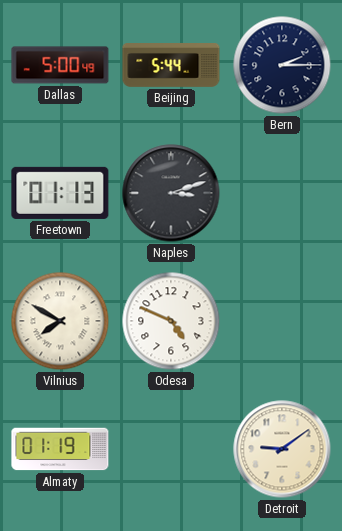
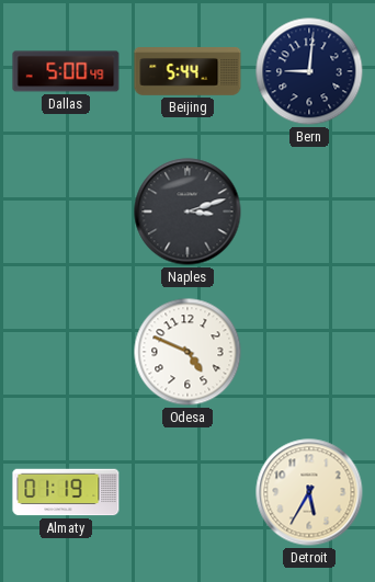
Bern: 2:15 -> 9:01
Freetown: 01:13 -> none
Vilnius: 7:50 -> none
Detroit: 9:09 -> 5:35
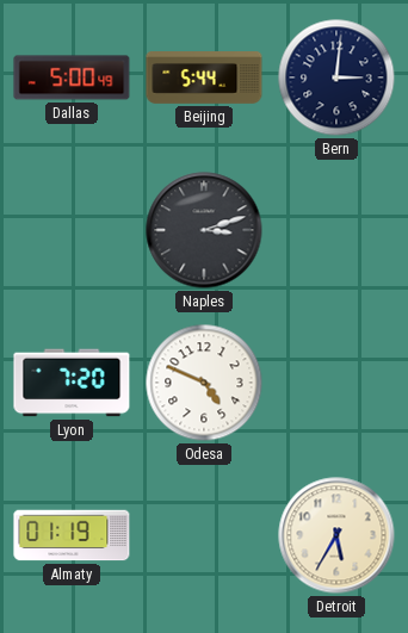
Bern: 9:01 -> 3:01
Lyon: none -> 7:20
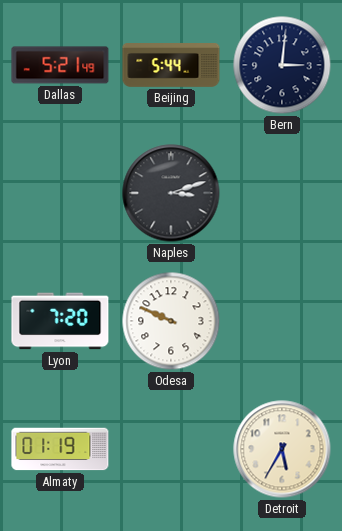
Dallas: 5:00 -> 5:21
Odesa: 4:49 -> 9:49
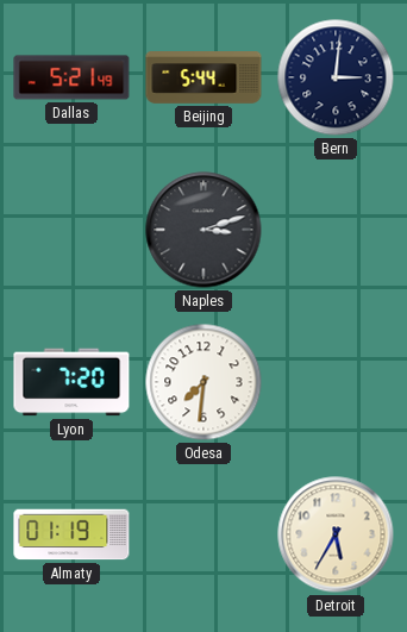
Odesa: 9:49 -> 7:31
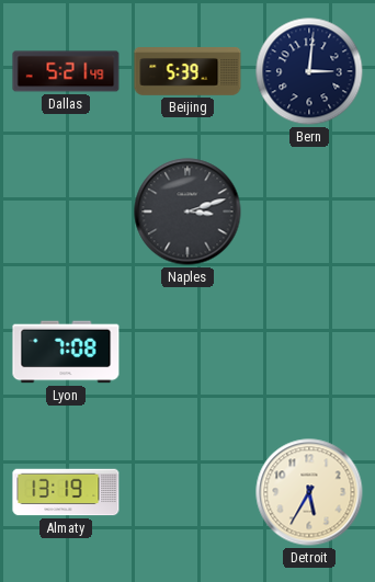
Beijing: 5:44 -> 5:39
Lyon: 7:20 -> 7:08
Odesa: 7:31 -> none
Almaty: 01:19 -> 13:19
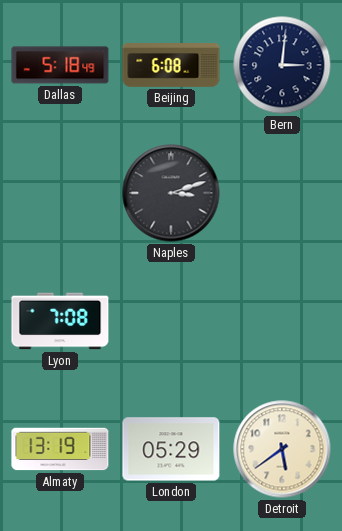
Dallas: 5:21 -> 5:18
Beijing: 5:39 -> 6:08
London: none -> 05:29
Detroit: 5:35 -> 5:39
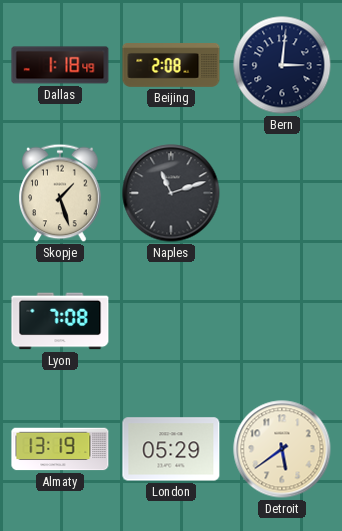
Dallas: 5:18 -> 1:18
Beijing: 6:08 -> 2:08
Skopje: none -> 1:27
Naples: 3:12 -> 11:12
